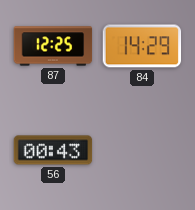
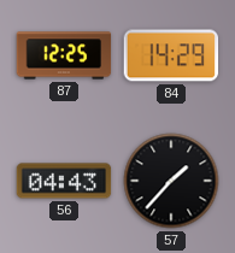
56: 00:43 -> 04:43
57: none -> 1:37
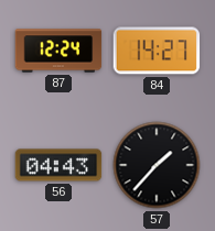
87: 12:25 -> 12:24
84: 14:29 -> 14:27
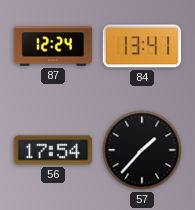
84: 14:27 -> 13:41
56: 04:43 -> 17:54
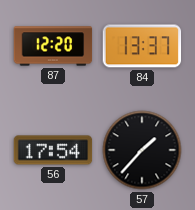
87: 12:24 -> 12:20
84: 13:41 -> 13:37
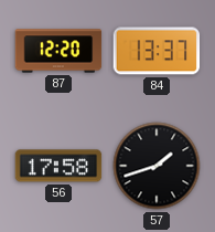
56: 17:54 -> 17:58
57: 1:37 -> 1:42
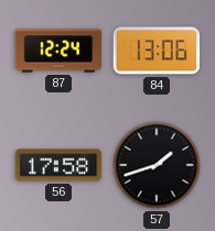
87: 12:20 -> 12:24
84: 13:37 -> 13:06
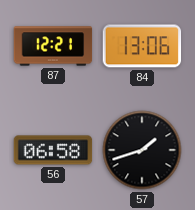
87: 12:24 -> 12:21
56: 17:58 -> 06:58
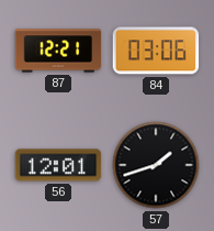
84: 13:06 -> 03:06
56: 06:58 -> 12:01
